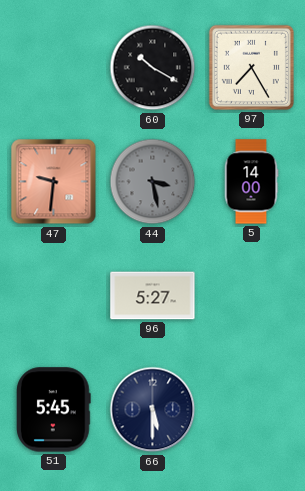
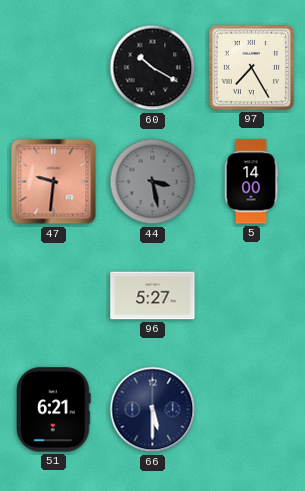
51: 5:45 -> 6:21
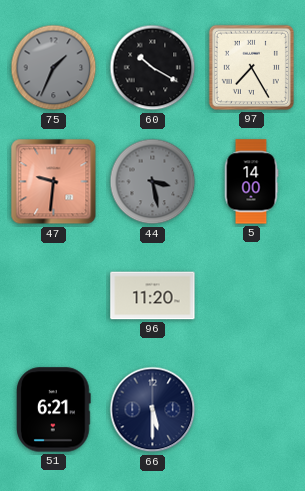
75: none -> 1:34
96: 5:27 -> 11:20
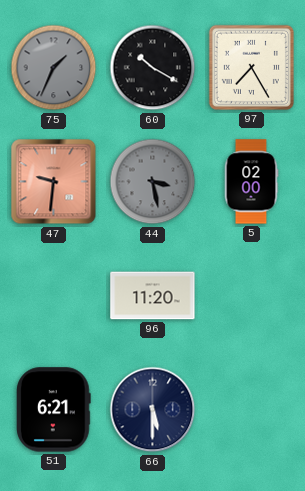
5: 14:00 -> 02:00
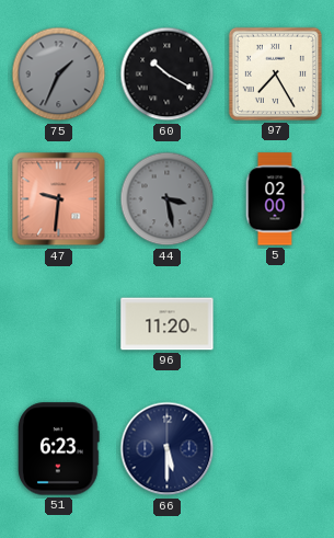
51: 6:21 -> 6:23
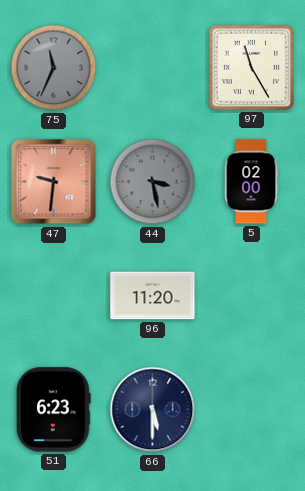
75: 1:34 -> 11:34
60: 10:20 -> none
97: 7:25 -> 11:25
